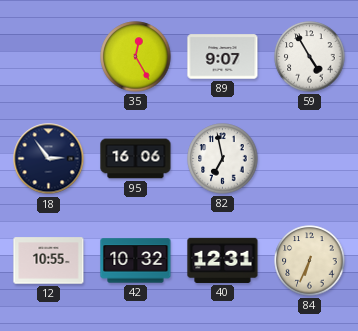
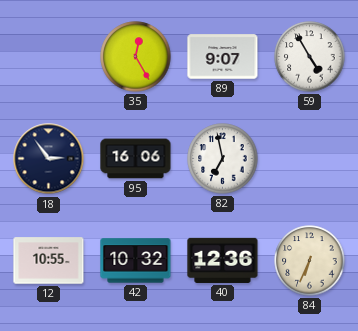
40: 12:31 -> 12:36
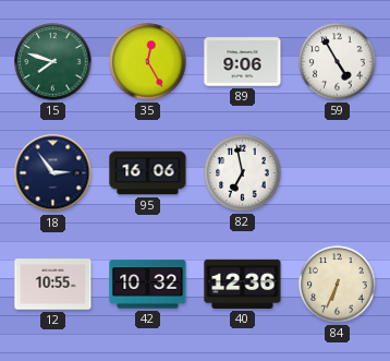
15: none -> 7:48
89: 9:07 -> 9:06
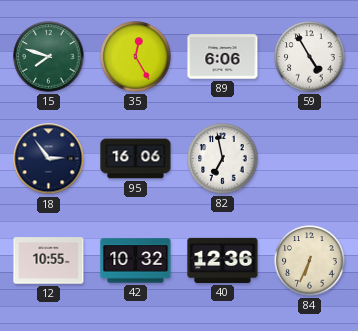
89: 9:06 -> 6:06
